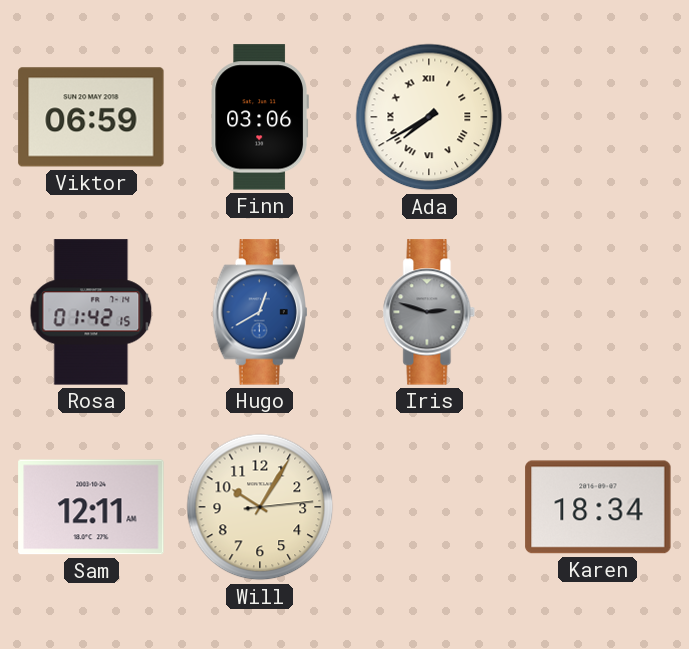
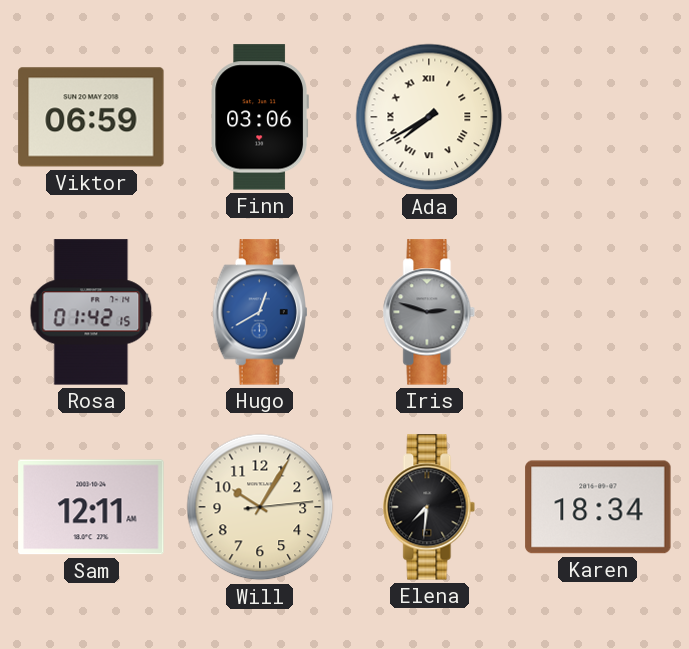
Elena: none -> 7:31
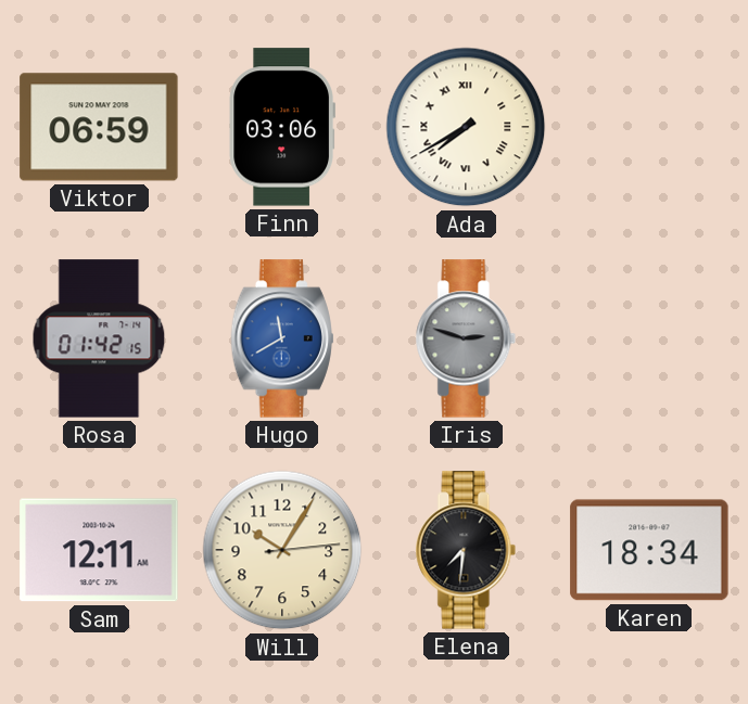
Hugo: 12:40 -> 11:40
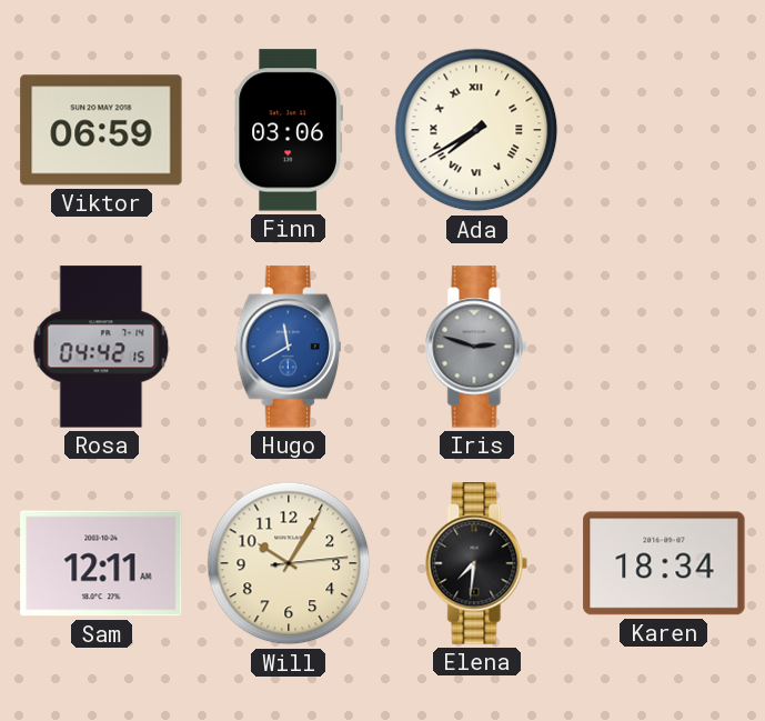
Rosa: 01:42 -> 04:42
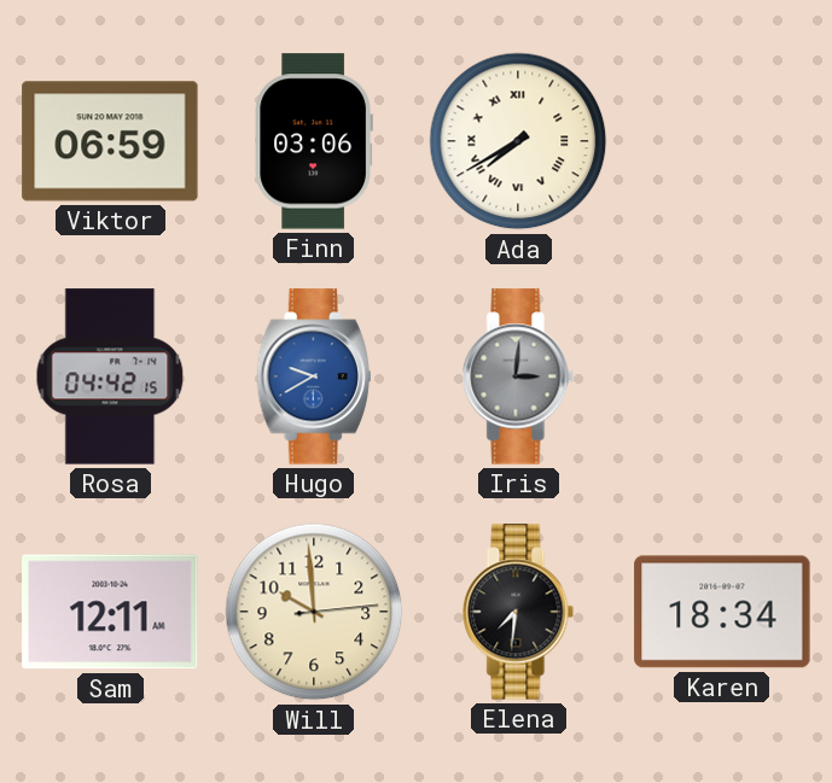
Hugo: 11:40 -> 9:40
Iris: 2:48 -> 3:01
Will: 10:05 -> 9:59
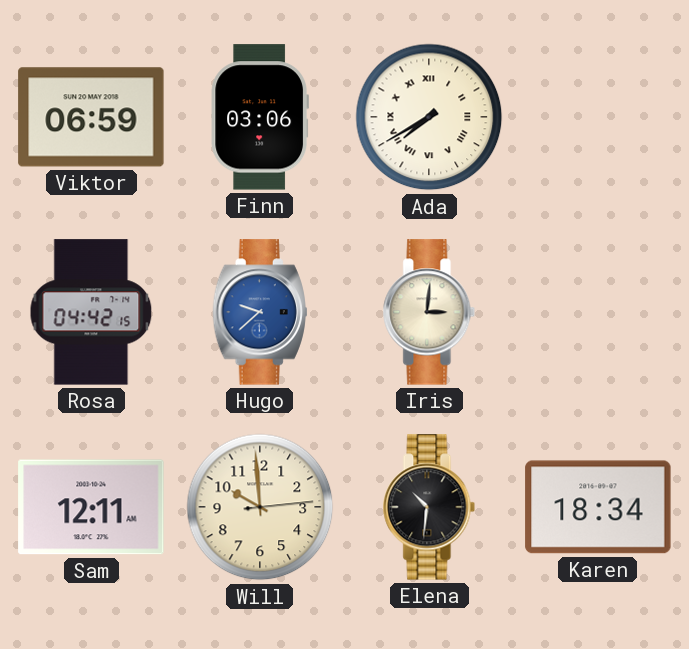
Hugo: 9:40 -> 9:38
Iris dial: grey -> cream
Elena: 7:31 -> 10:31
